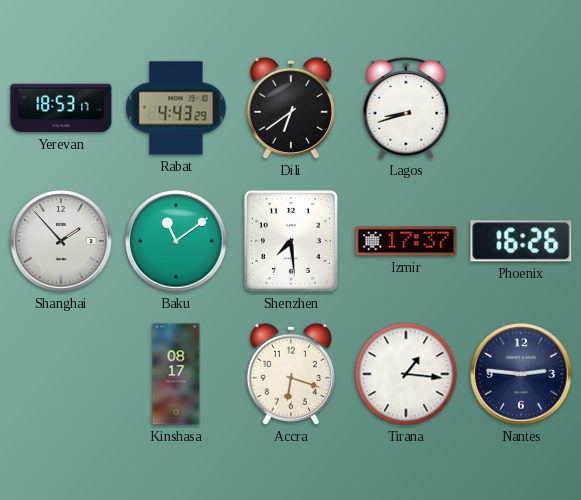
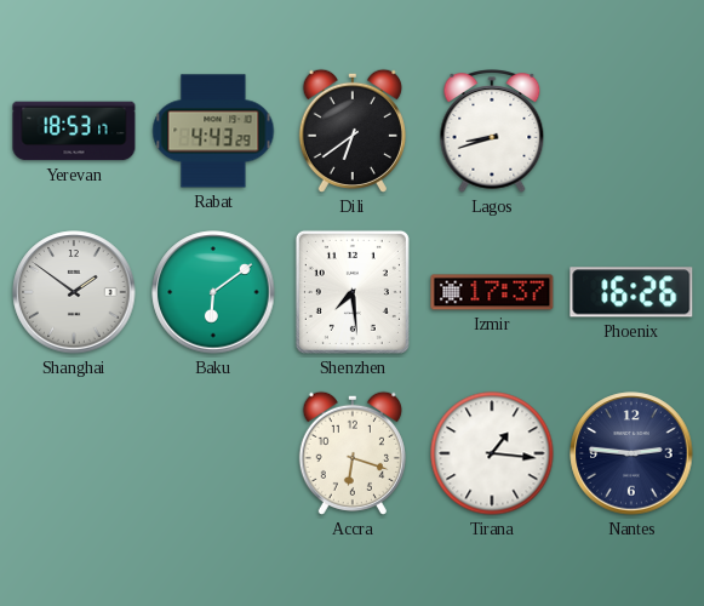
Shanghai: 1:53 -> 1:51
Baku: 11:09 -> 6:09
Kinshasa: 08:17 -> none
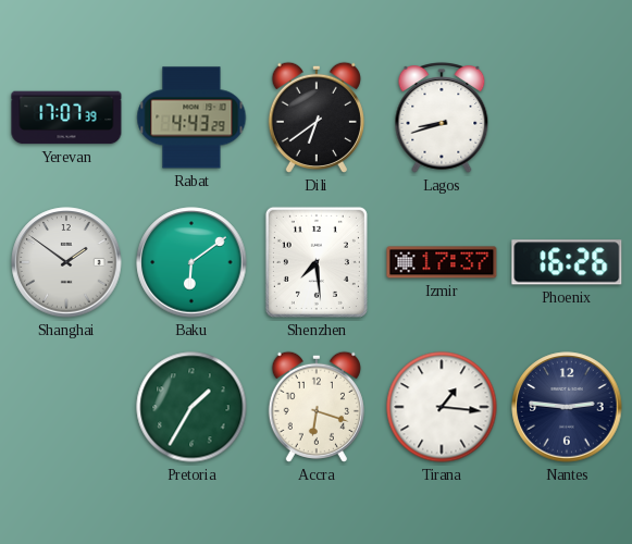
Yerevan: 18:53 -> 17:07
Pretoria: none -> 1:35
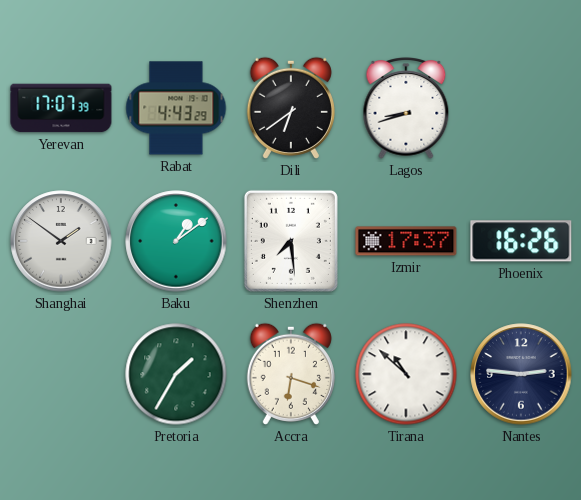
Baku: 6:09 -> 1:09
Tirana: 1:16 -> 10:52
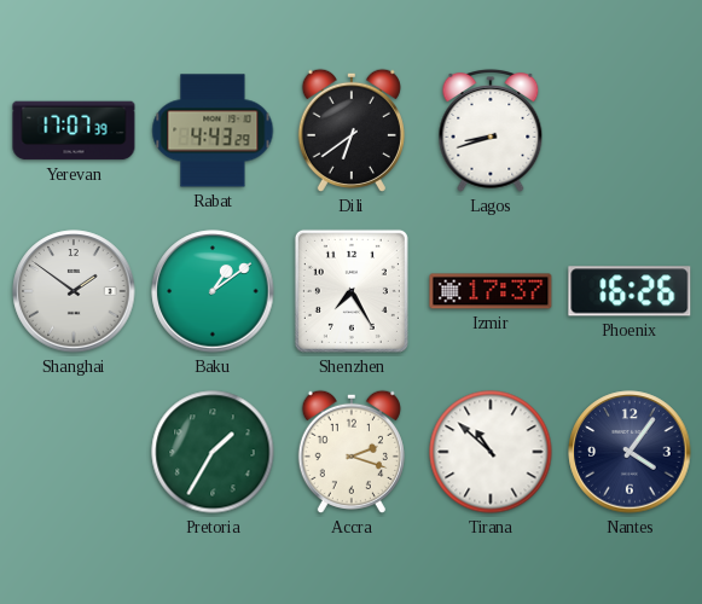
Shenzhen: 7:29 -> 7:25
Accra: 6:18 -> 2:18
Nantes: 2:46 -> 4:06
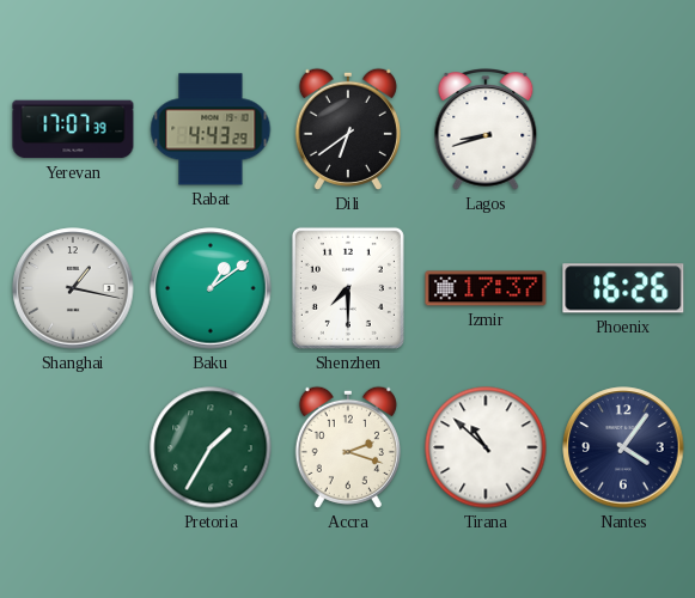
Shanghai: 1:51 -> 1:17
Shenzhen: 7:25 -> 7:30
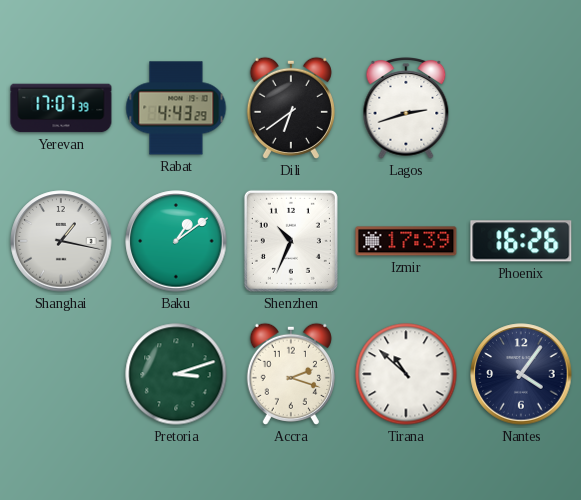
Lagos: 8:42 -> 2:42
Shenzhen: 7:30 -> 10:34
Izmir: 17:37 -> 17:39
Pretoria: 1:35 -> 3:12
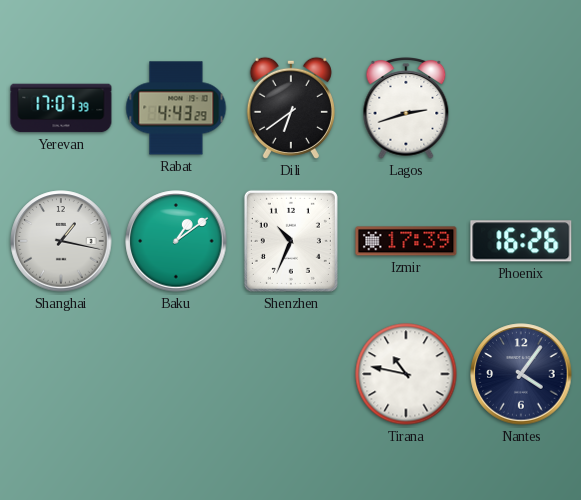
Pretoria: 3:12 -> none
Accra: 2:18 -> none
Tirana: 10:52 -> 10:47
